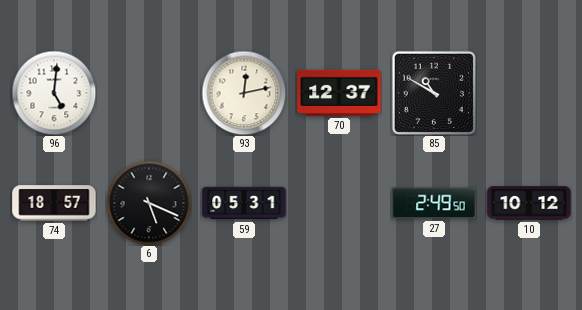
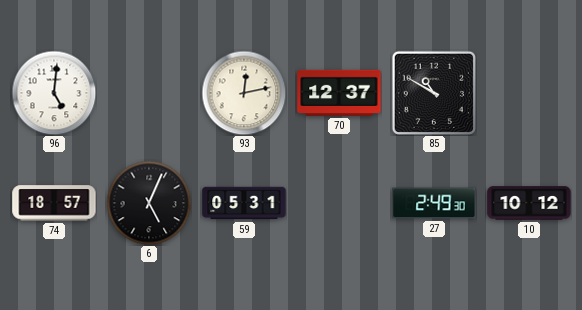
6: 5:19 -> 5:04
27: 2:49:50 -> 2:49:30
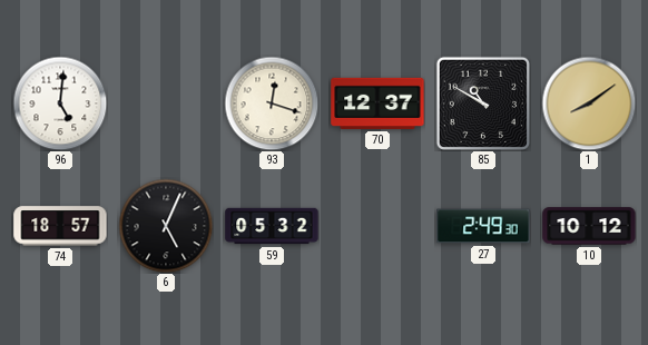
93: 12:13 -> 12:18
1: none -> 8:09
59: 05:31 -> 05:32
